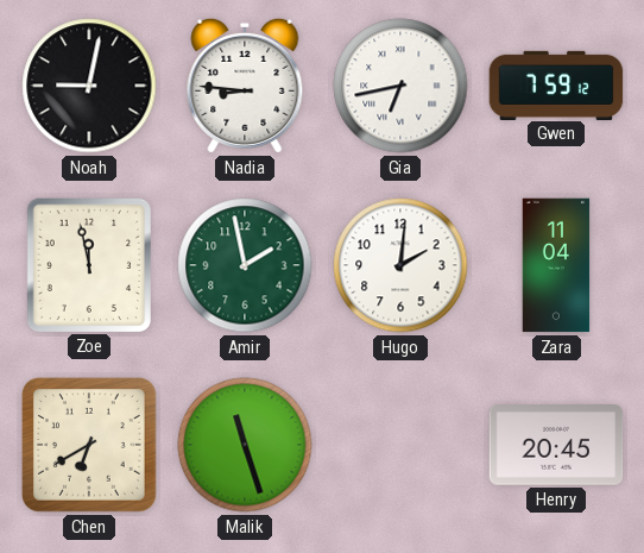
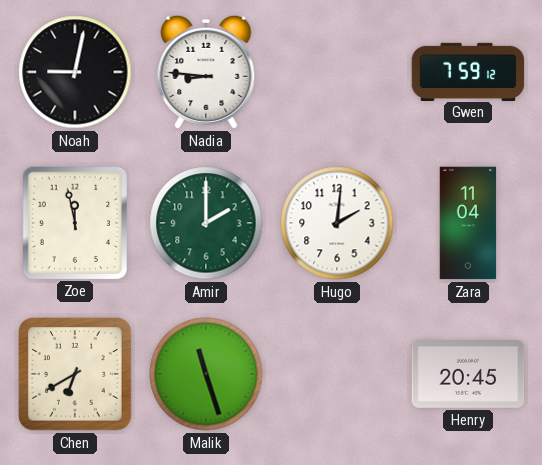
Gia: 6:43 -> none
Amir: 1:58 -> 2:00
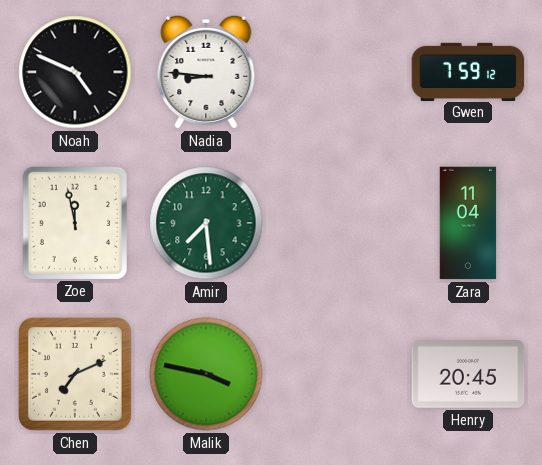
Noah: 9:02 -> 4:49
Amir: 2:00 -> 7:29
Hugo: 2:01 -> none
Chen: 6:40 -> 7:11
Malik: 11:27 -> 3:47
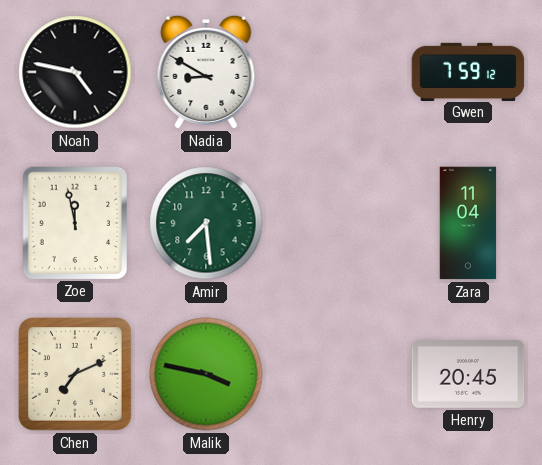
Noah: 4:49 -> 4:47
Nadia: 8:46 -> 8:50
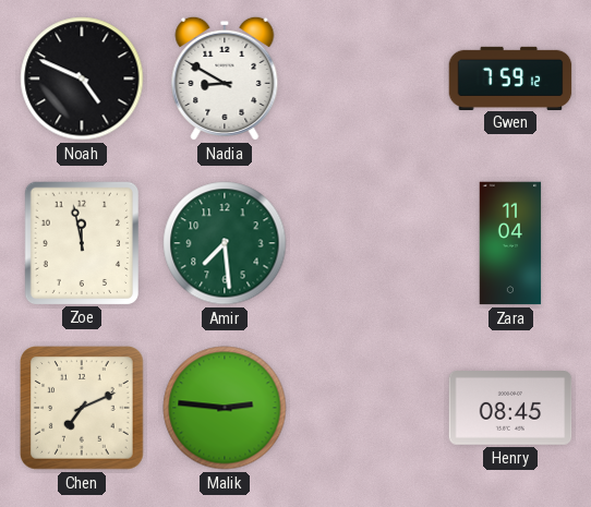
Noah: 4:47 -> 4:49
Malik: 3:47 -> 2:46
Henry: 20:45 -> 08:45
